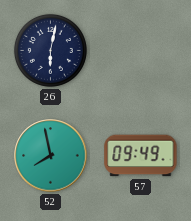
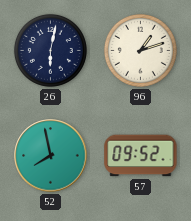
96: none -> 1:12
57: 09:49 -> 09:52
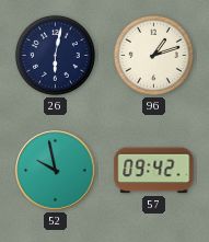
52: 7:58 -> 9:58
57: 09:52 -> 09:42
